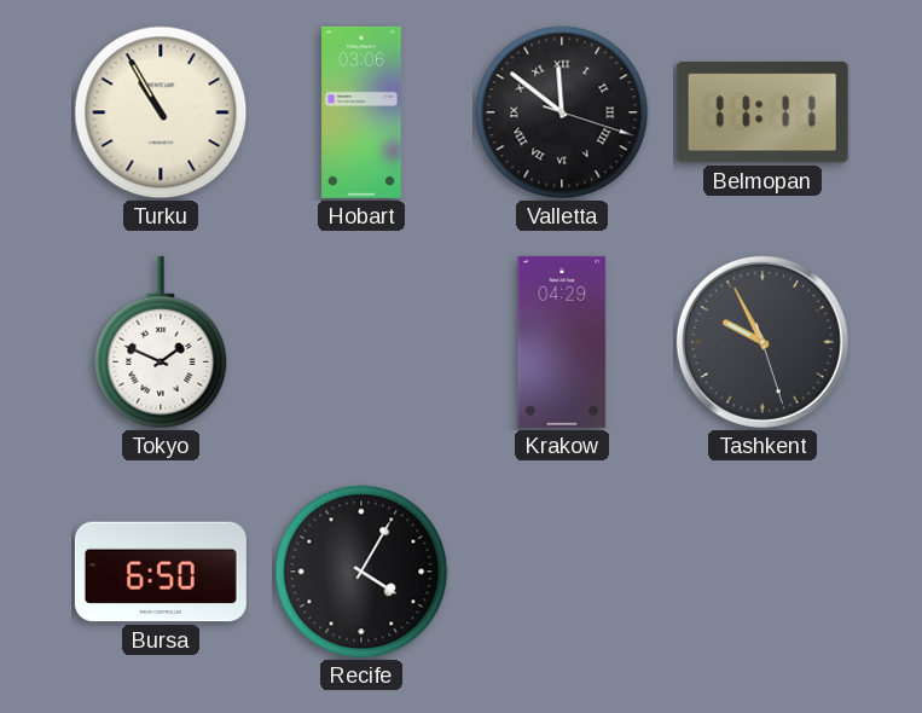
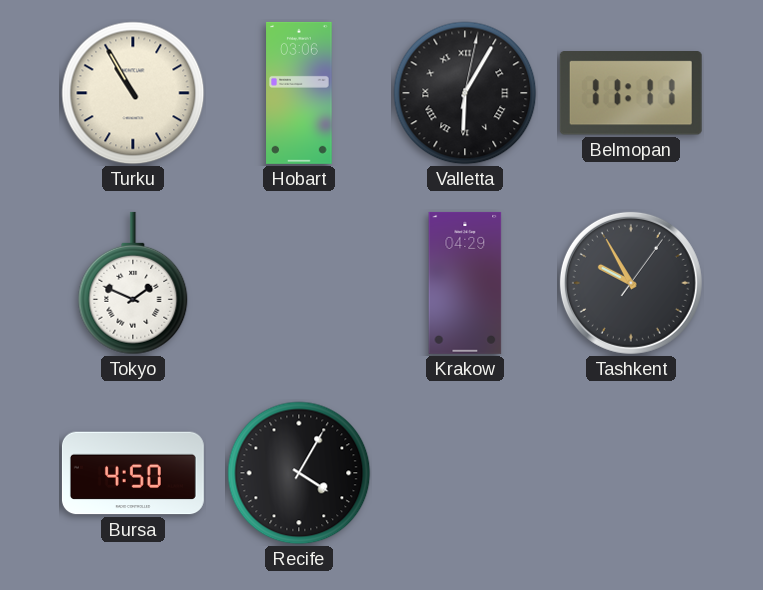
Valletta: 11:51 -> 6:05
Tashkent: 9:55:27 -> 9:55:06
Bursa: 6:50 -> 4:50
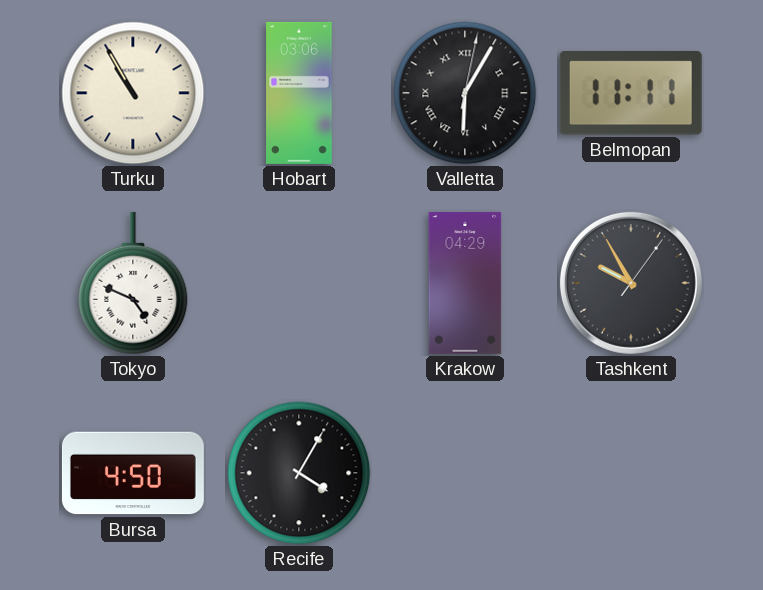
Tokyo: 1:49 -> 4:49
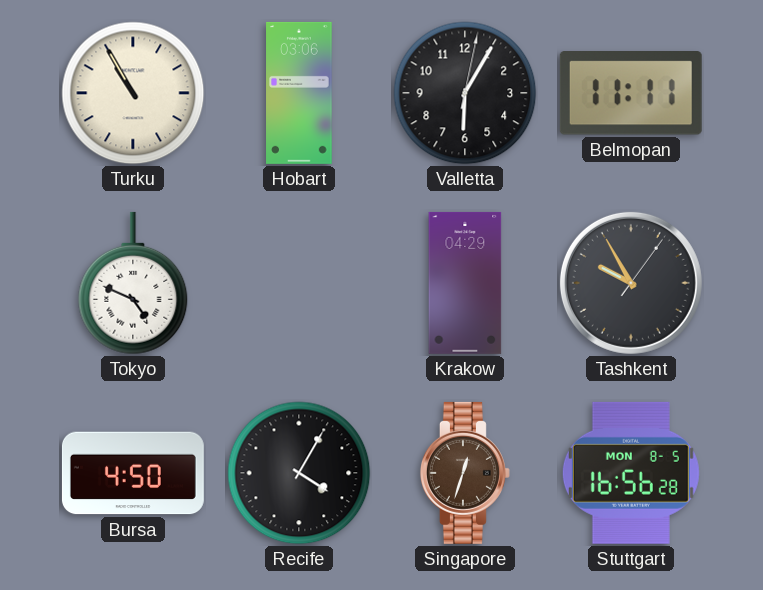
Valletta numerals: Roman -> Arabic
Singapore: none -> 12:33
Stuttgart: none -> 16:56
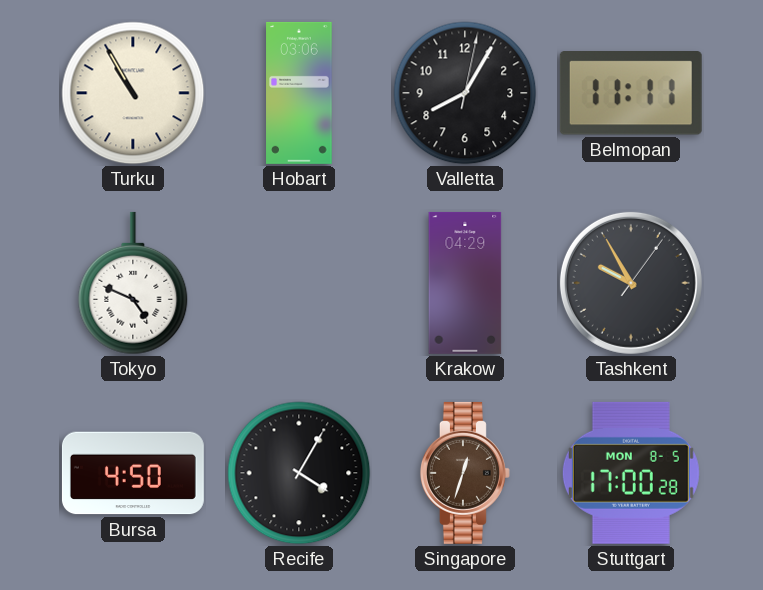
Valletta: 6:05 -> 8:05
Stuttgart: 16:56 -> 17:00
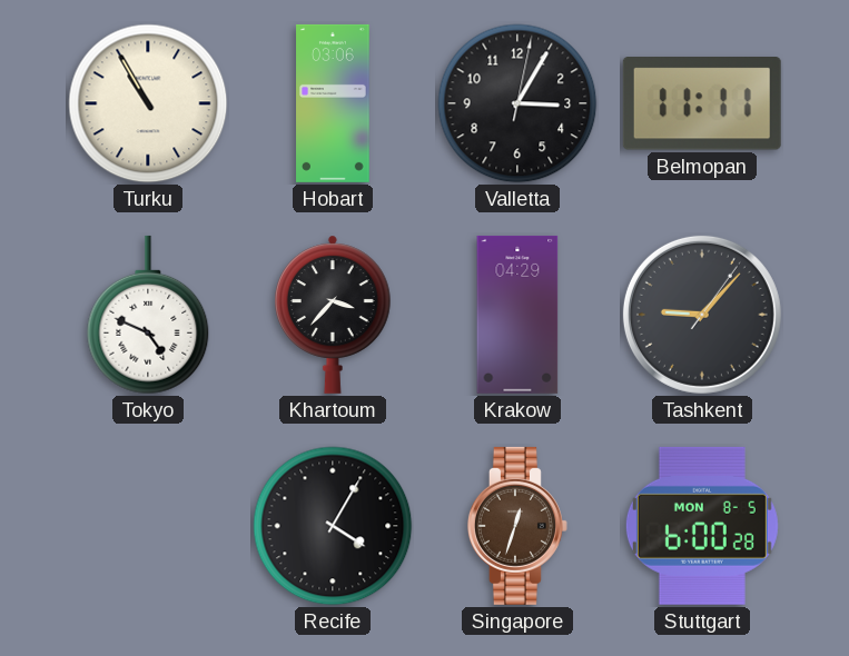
Valletta: 8:05 -> 3:05
Khartoum: none -> 3:37
Tashkent: 9:55 -> 9:07
Bursa: 4:50 -> none
Stuttgart: 17:00 -> 6:00
